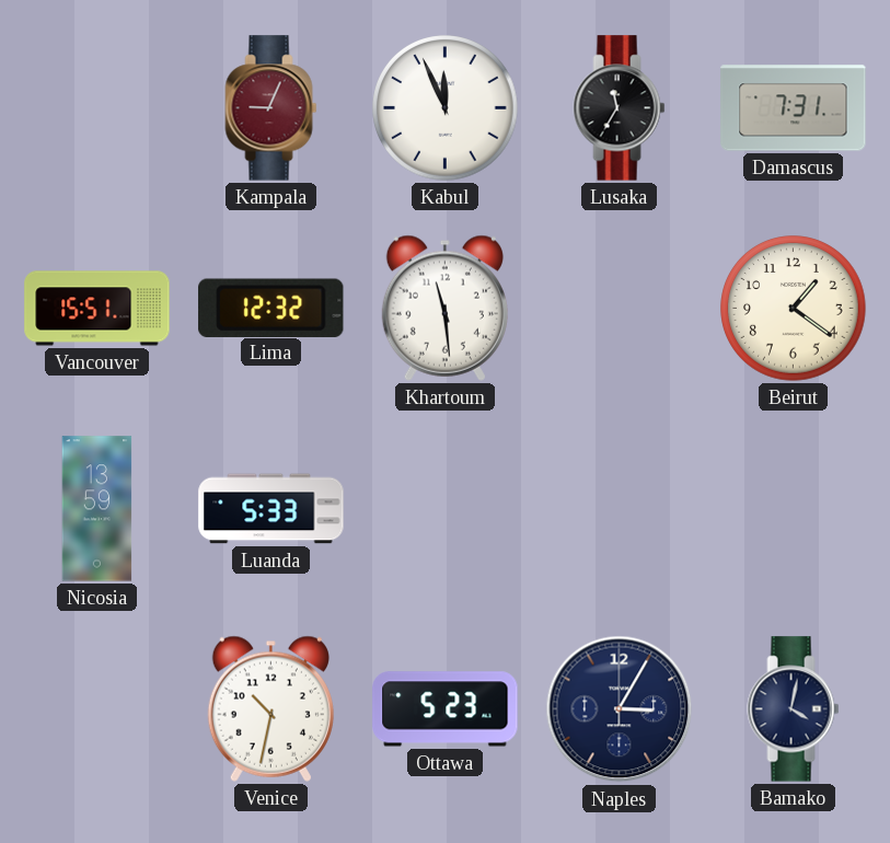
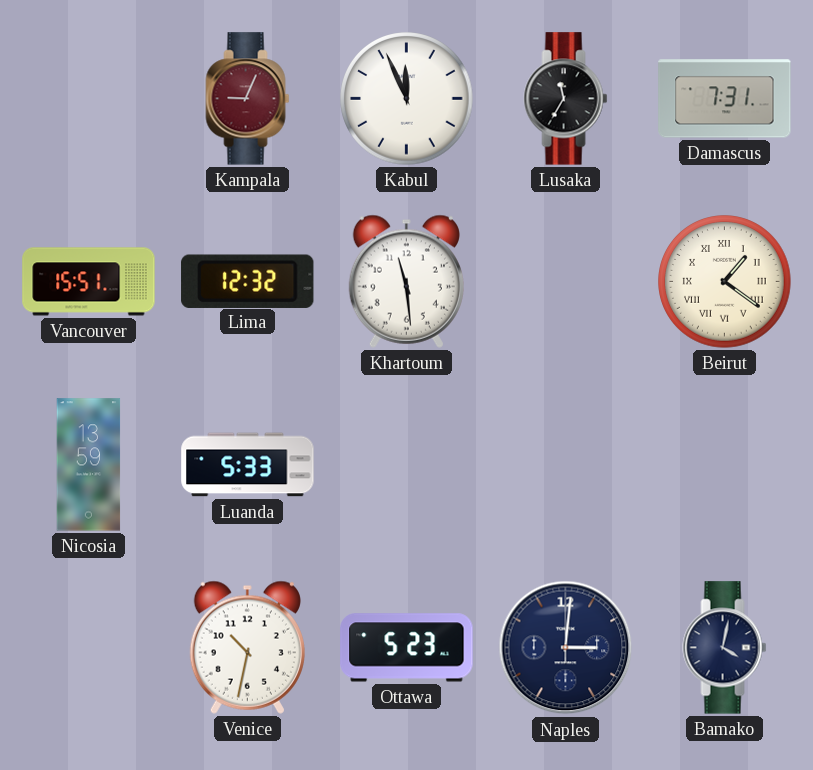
Beirut numerals: Arabic -> Roman
Naples: 3:05 -> 3:01
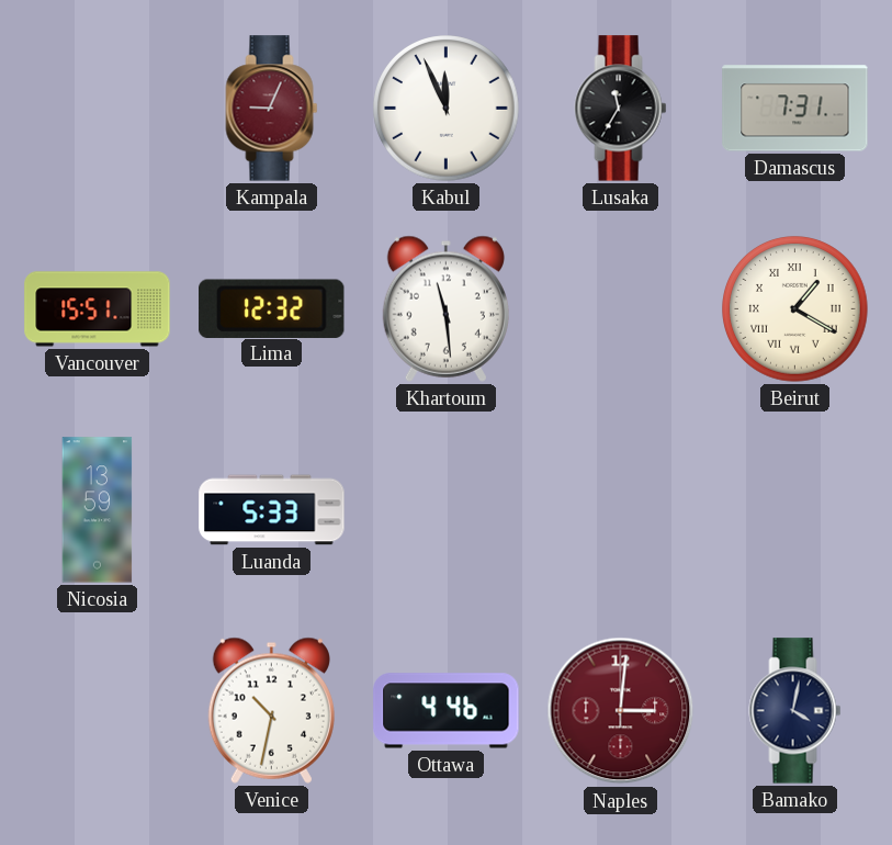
Beirut: 1:21 -> 1:20
Ottawa: 5:23 -> 4:46
Naples dial: navy -> burgundy
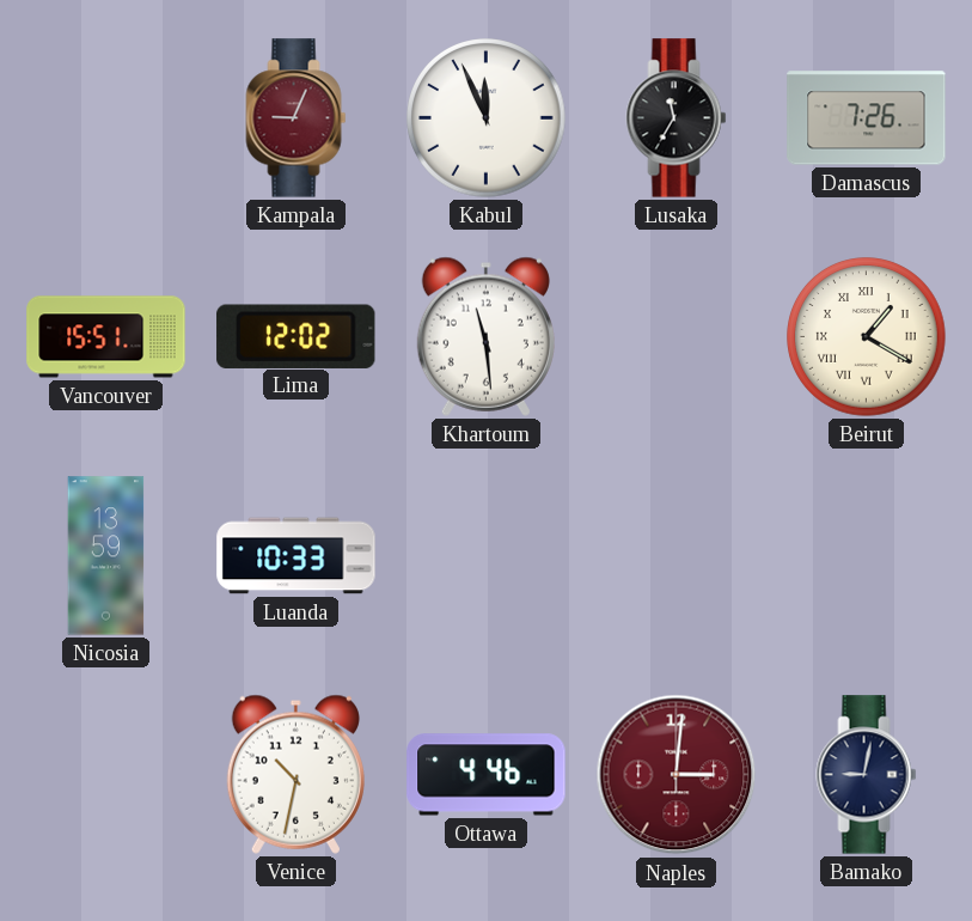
Damascus: 7:31 -> 7:26
Lima: 12:32 -> 12:02
Luanda: 5:33 -> 10:33
Bamako: 4:02 -> 9:02
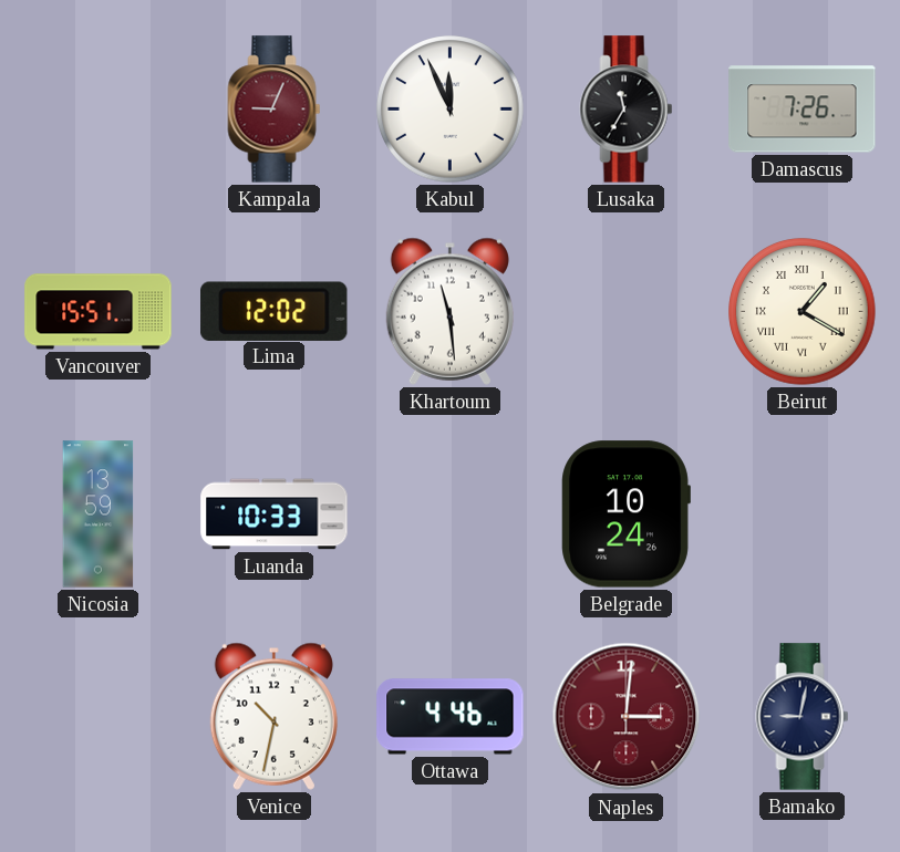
Belgrade: none -> 10:24
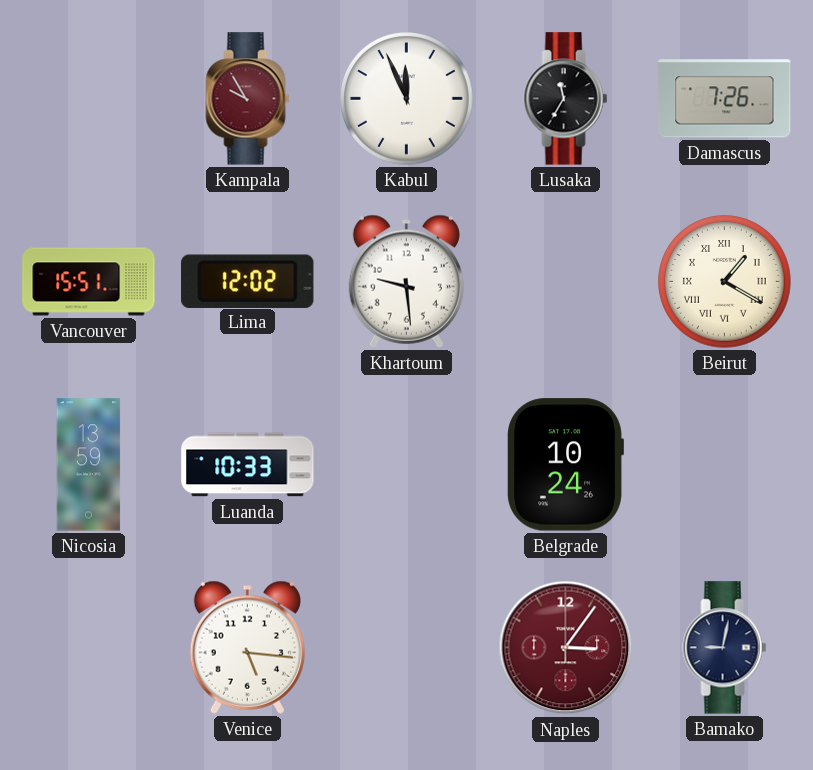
Kampala: 9:04 -> 9:55
Khartoum: 11:29 -> 9:29
Venice: 10:32 -> 5:16
Ottawa: 4:46 -> none
Naples: 3:01 -> 3:06
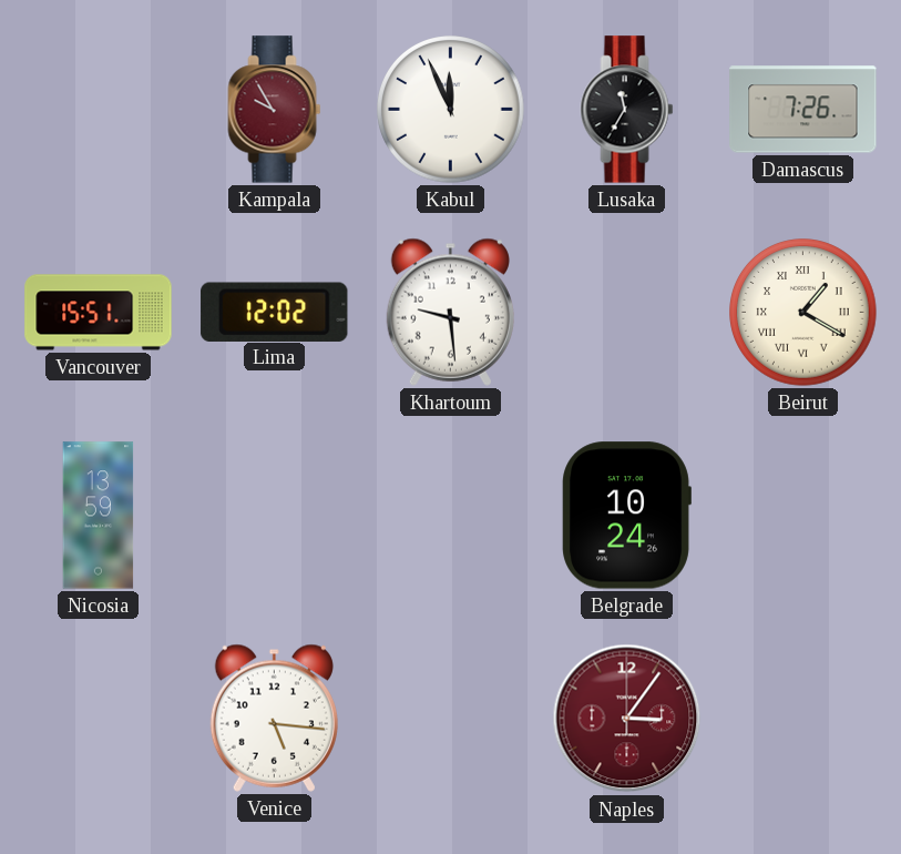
Luanda: 10:33 -> none
Bamako: 9:02 -> none
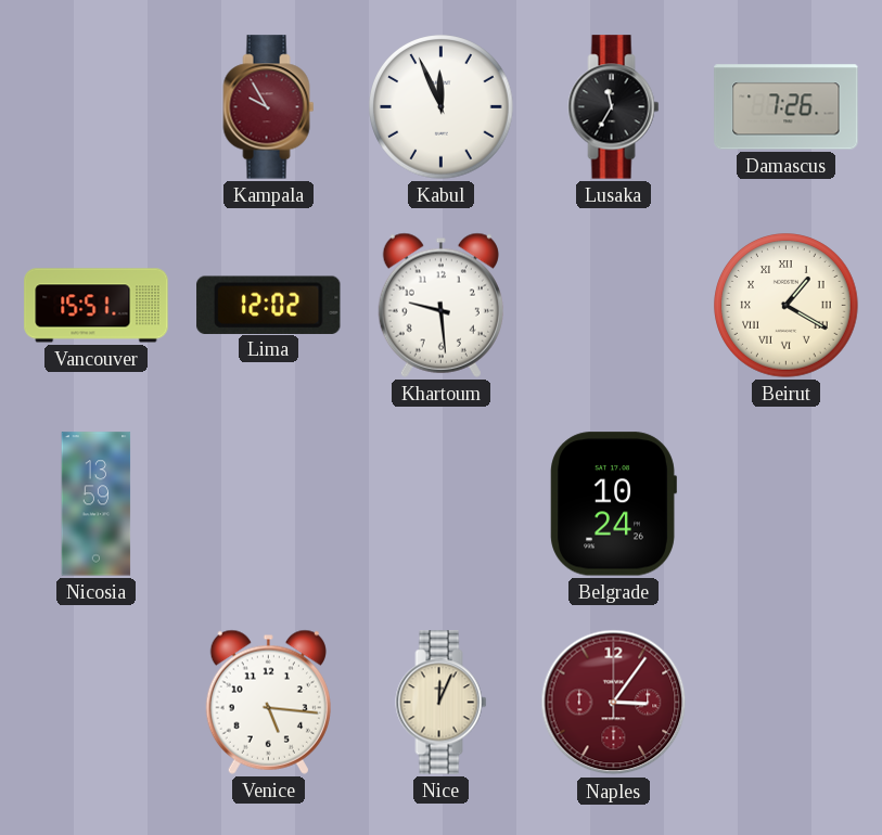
Nice: none -> 12:04
